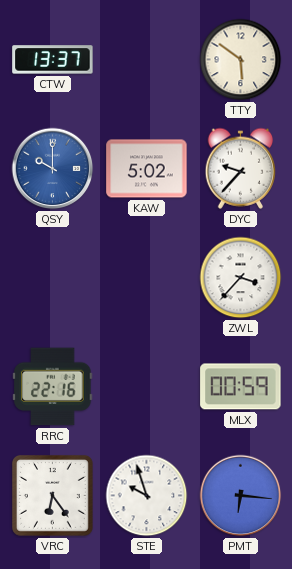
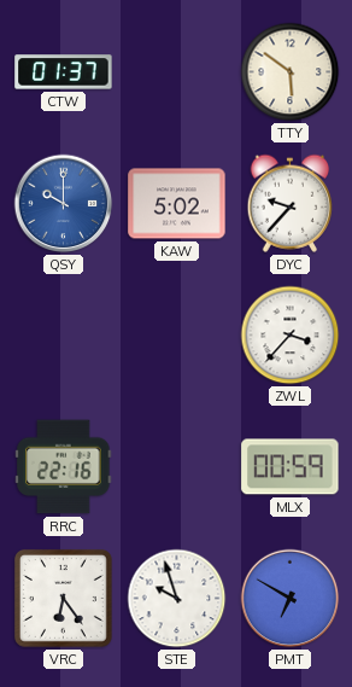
CTW: 13:37 -> 01:37
PMT: 6:16 -> 6:50
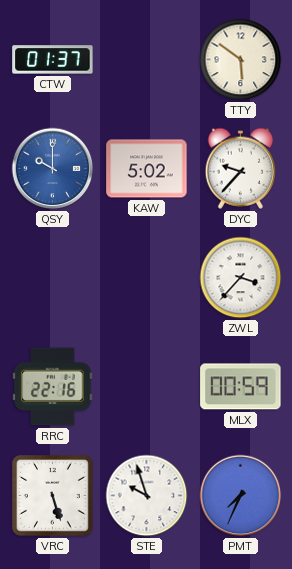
VRC: 6:24 -> 5:27
PMT: 6:50 -> 7:34
